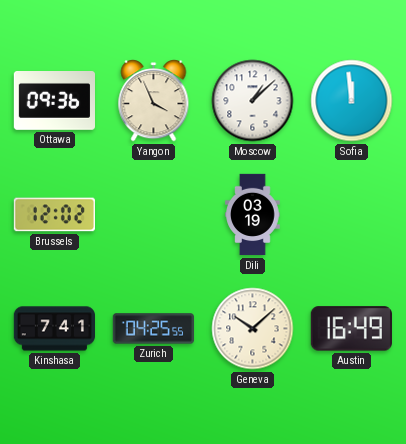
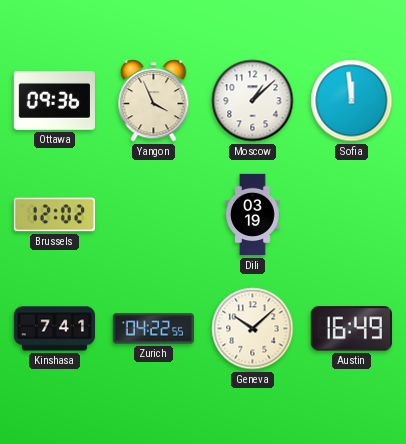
Zurich: 04:25 -> 04:22
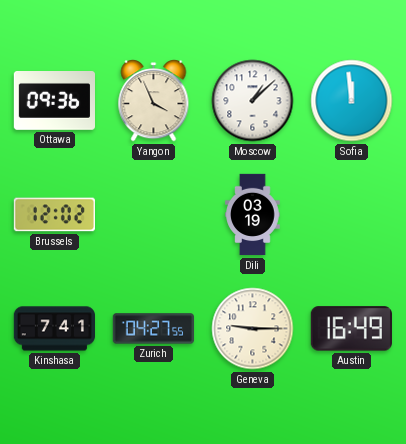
Zurich: 04:22 -> 04:27
Geneva: 10:08 -> 9:15
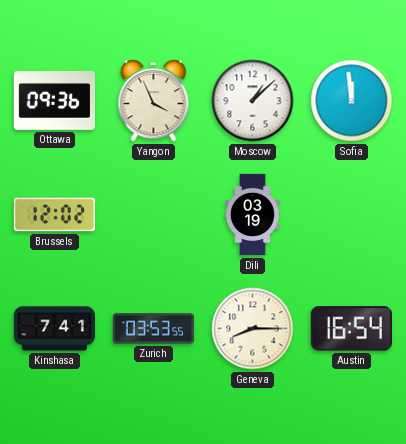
Zurich: 04:27 -> 03:53
Geneva: 9:15 -> 8:15
Austin: 16:49 -> 16:54
